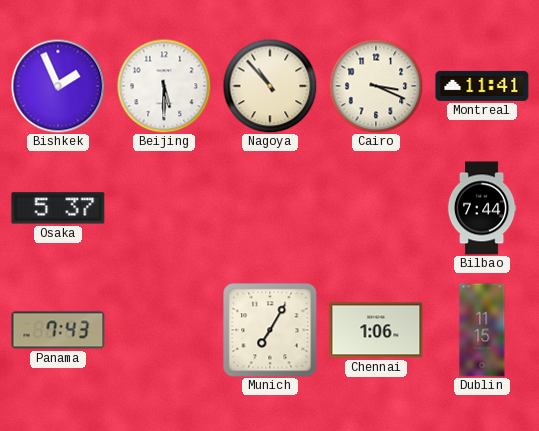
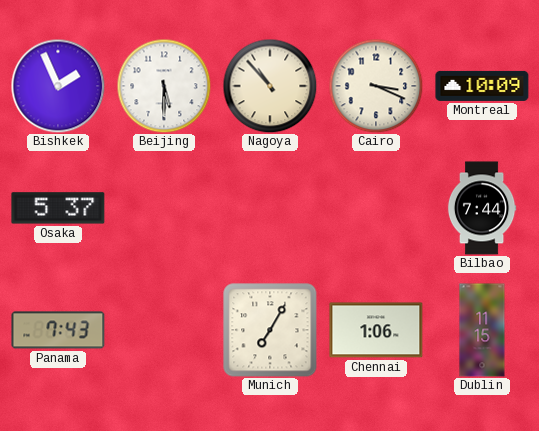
Montreal: 11:41 -> 10:09
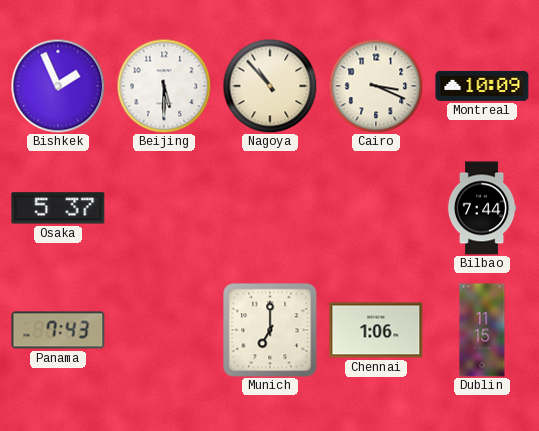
Munich: 7:05 -> 7:00
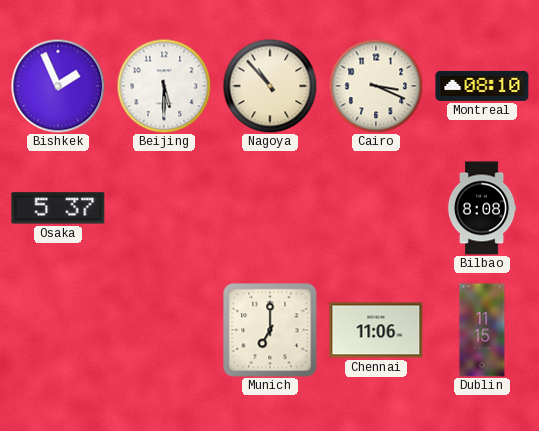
Montreal: 10:09 -> 08:10
Bilbao: 7:44 -> 8:08
Panama: 7:43 -> none
Chennai: 1:06 -> 11:06
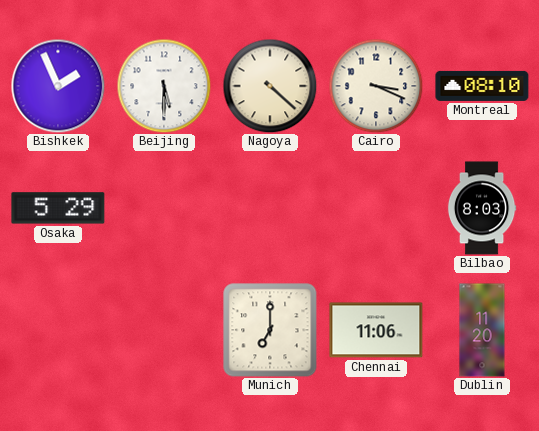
Nagoya: 10:53 -> 4:22
Osaka: 5:37 -> 5:29
Bilbao: 8:08 -> 8:03
Dublin: 11:15 -> 11:20
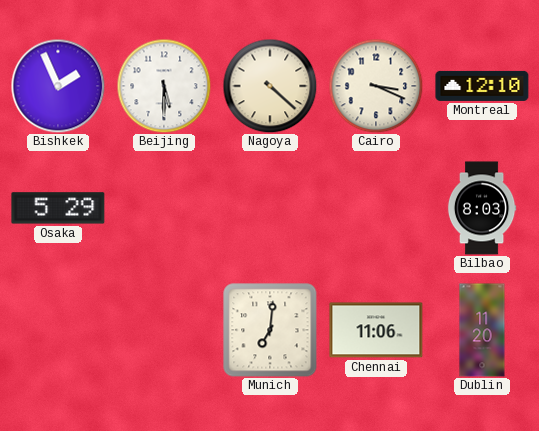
Montreal: 08:10 -> 12:10
Munich: 7:00 -> 7:01
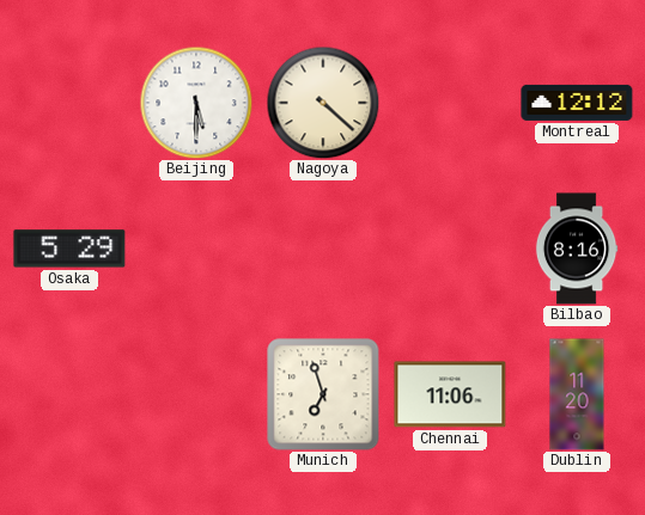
Bishkek: 1:56 -> none
Cairo: 3:19 -> none
Montreal: 12:10 -> 12:12
Bilbao: 8:03 -> 8:16
Munich: 7:01 -> 6:57
